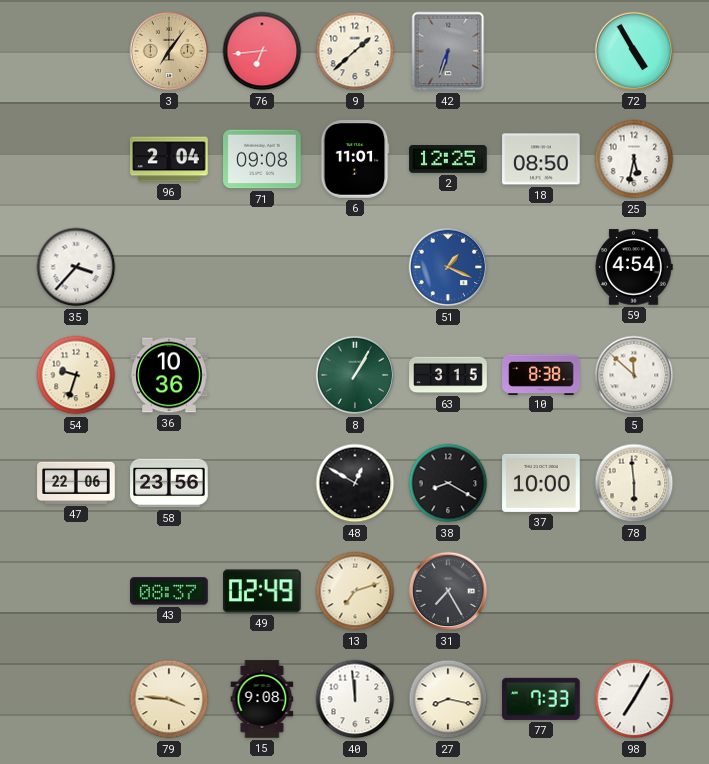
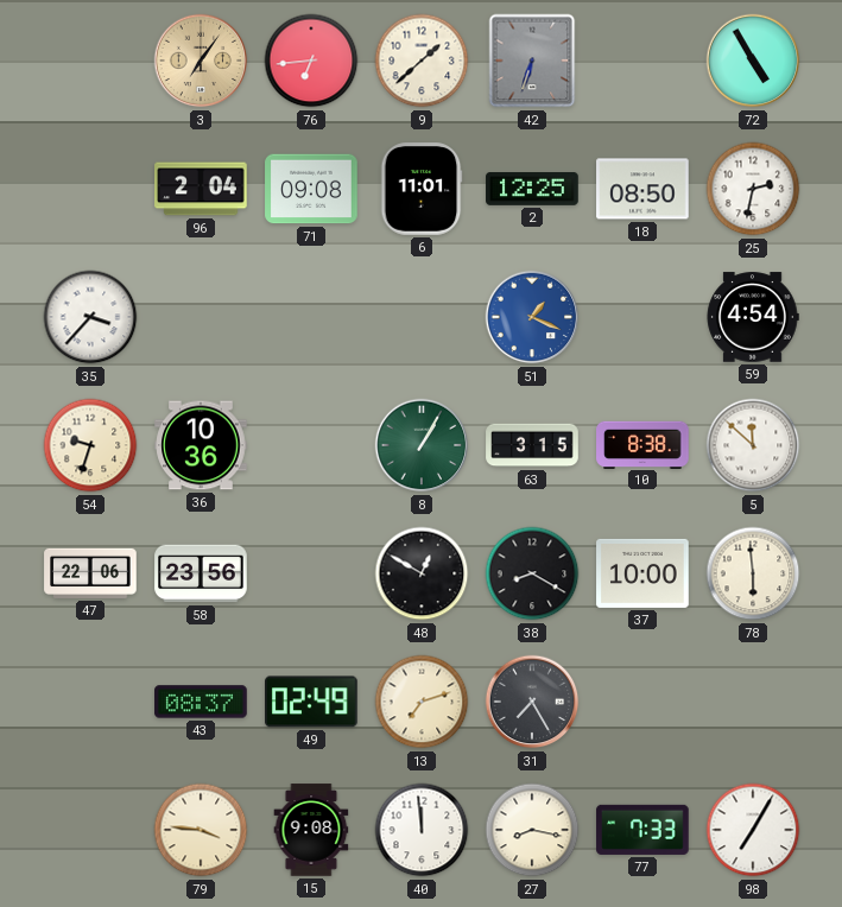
25: 5:32 -> 2:32
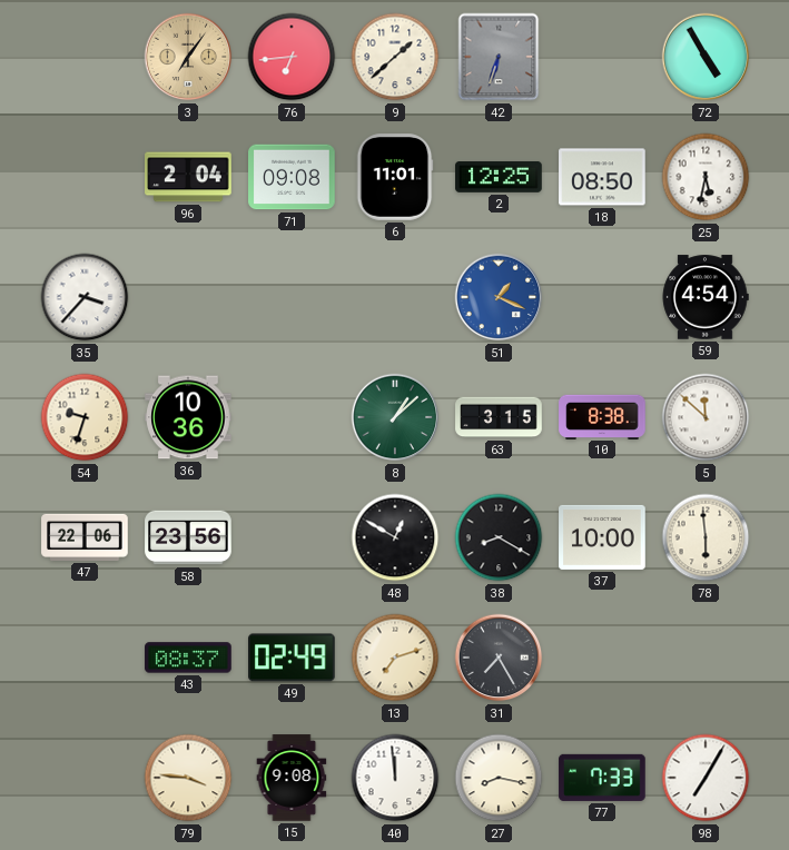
25: 2:32 -> 5:32
8: 1:05 -> 1:08
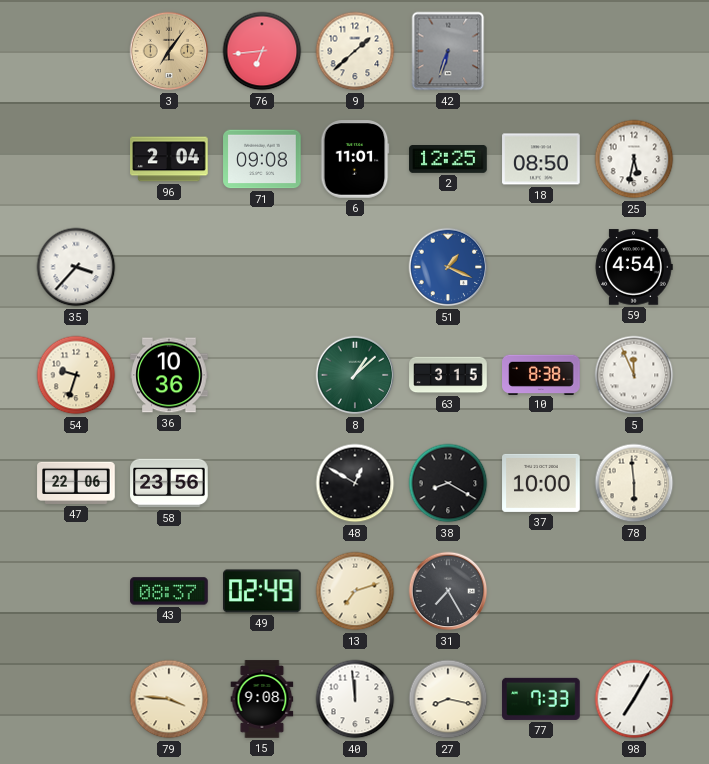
72: 4:55 -> none
5: 11:52 -> 11:56
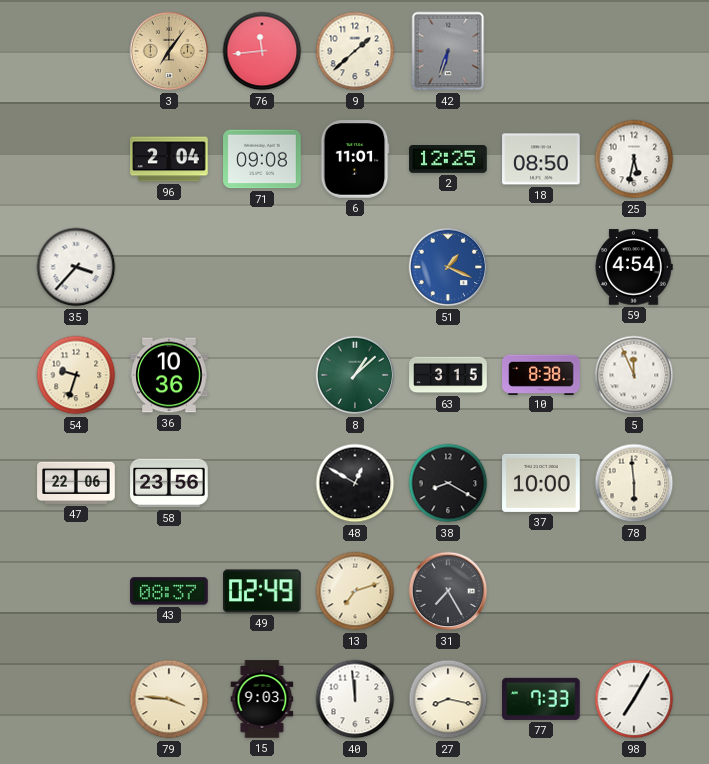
76: 6:44 -> 11:44
15: 9:08 -> 9:03
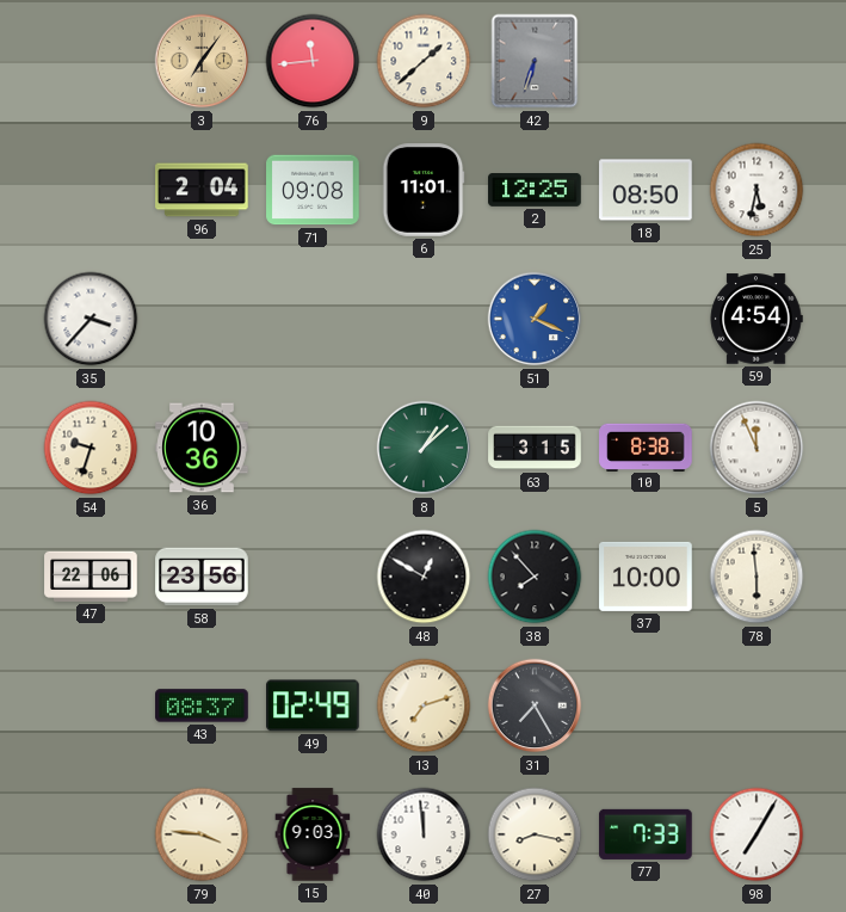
38: 8:20 -> 7:53
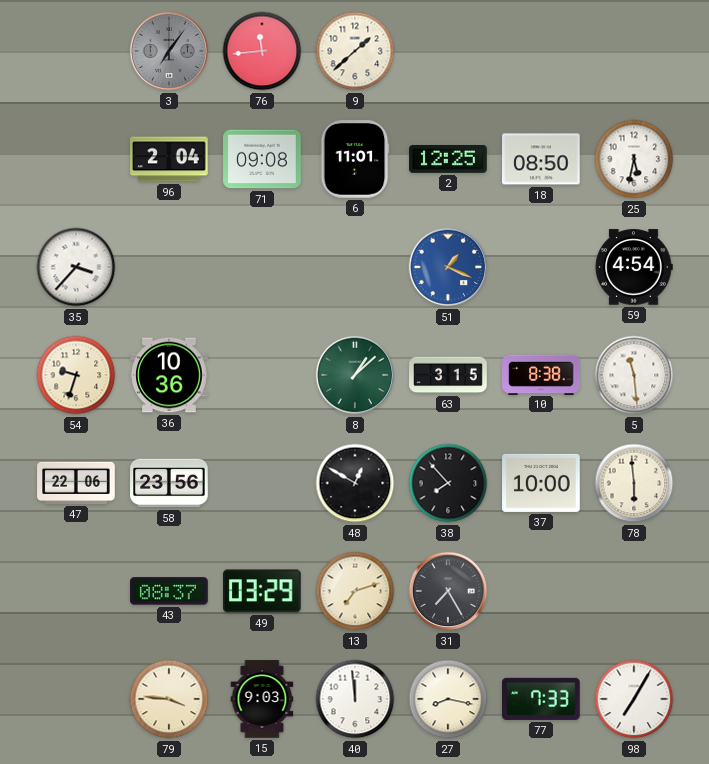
3 dial: champagne -> grey
42: 6:33 -> none
5: 11:56 -> 11:29
49: 02:49 -> 03:29
